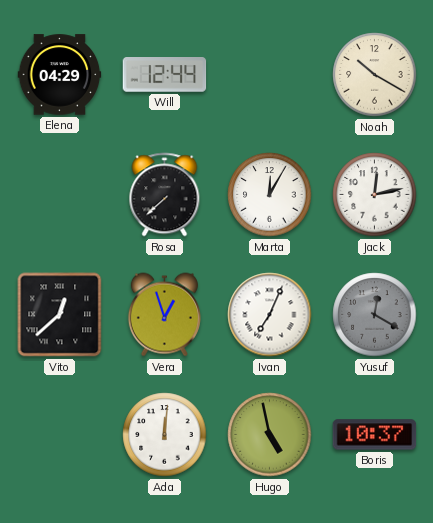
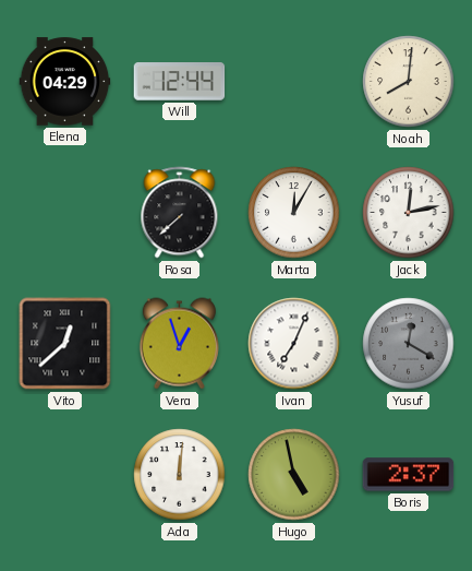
Noah: 10:20 -> 8:01
Boris: 10:37 -> 2:37
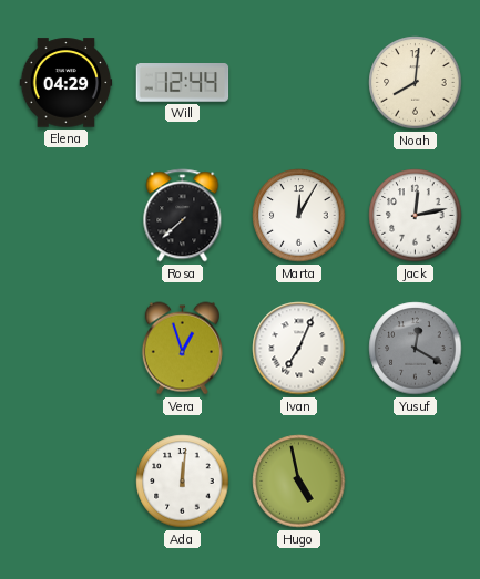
Vito: 12:38 -> none
Boris: 2:37 -> none
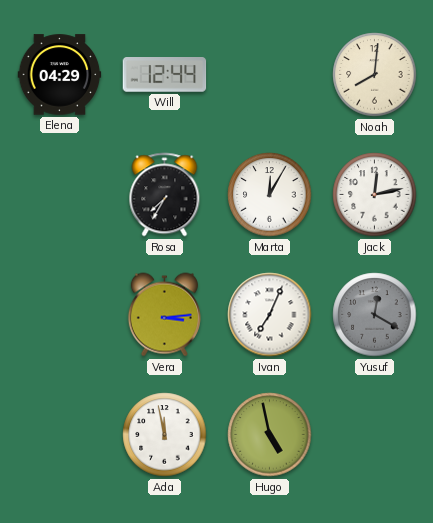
Rosa: 7:38 -> 7:35
Vera: 12:57 -> 3:14
Ada: 12:01 -> 11:58
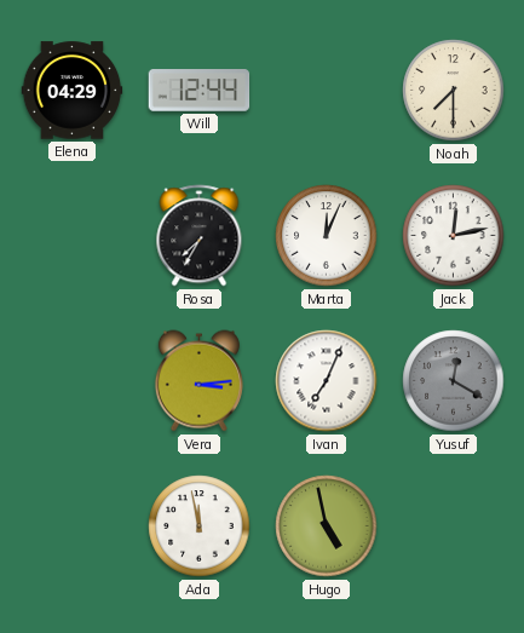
Noah: 8:01 -> 7:30
Marta: 12:05 -> 12:04
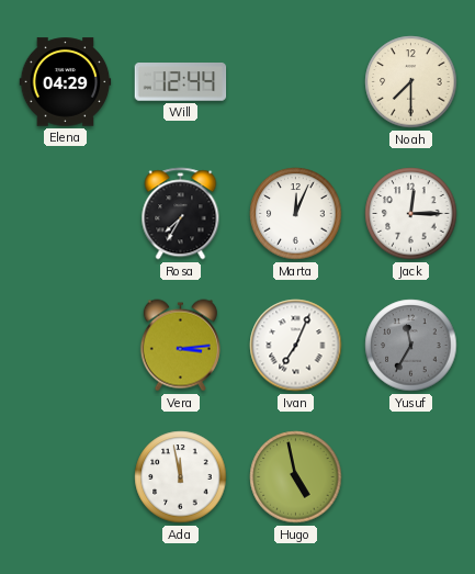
Jack: 12:13 -> 12:15
Yusuf: 12:20 -> 11:35
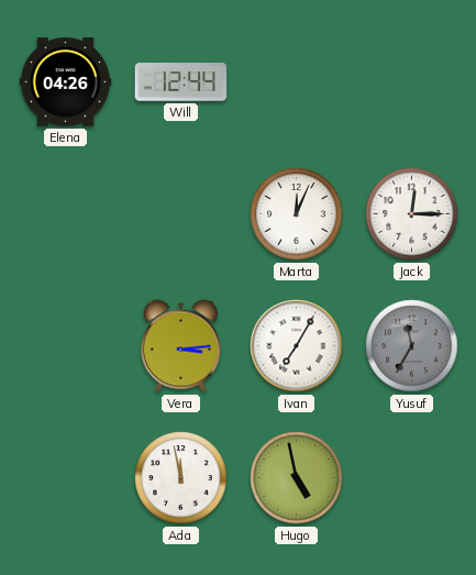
Elena: 04:29 -> 04:26
Noah: 7:30 -> none
Rosa: 7:35 -> none
Ivan: 7:04 -> 7:05
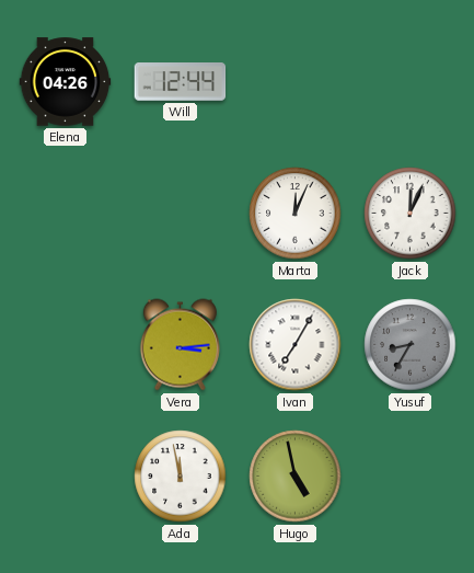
Jack: 12:15 -> 12:04
Yusuf: 11:35 -> 8:35
